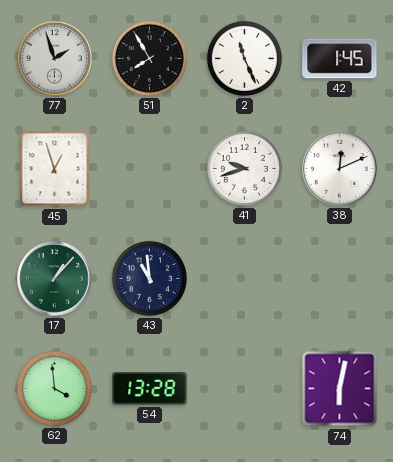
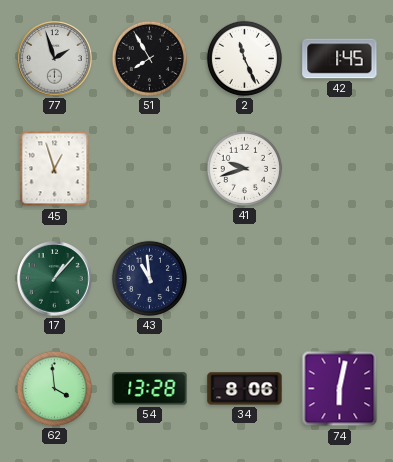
38: 12:11 -> none
34: none -> 8:06
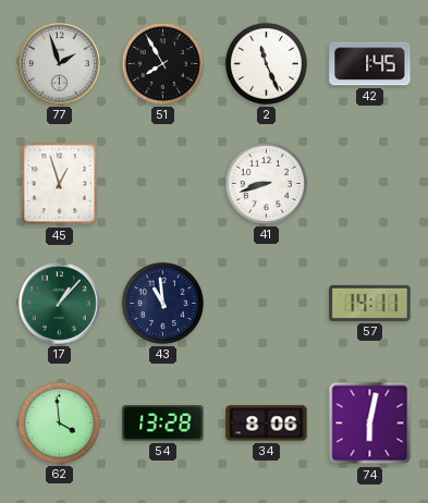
41: 9:42 -> 8:42
57: none -> 14:11
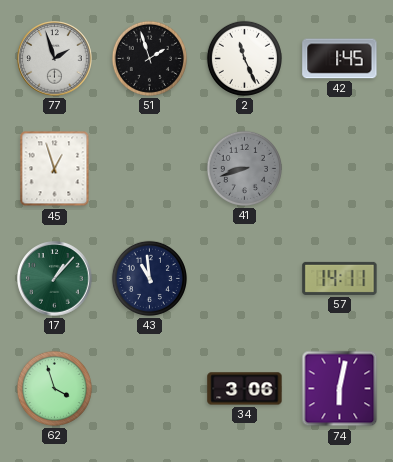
51: 7:55 -> 1:57
41 dial: white -> grey
62: 3:59 -> 3:57
54: 13:28 -> none
34: 8:06 -> 3:06
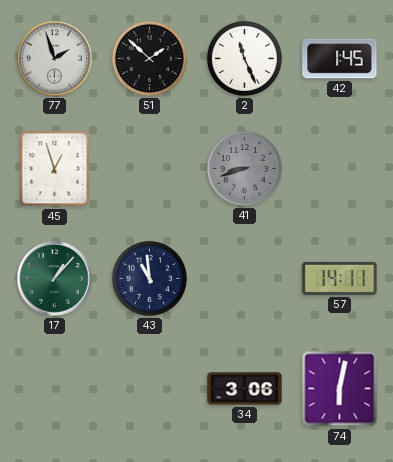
51: 1:57 -> 1:52
62: 3:57 -> none
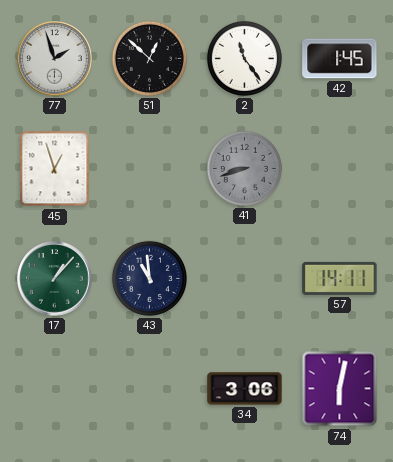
51: 1:52 -> 12:52
2: 11:26 -> 11:24
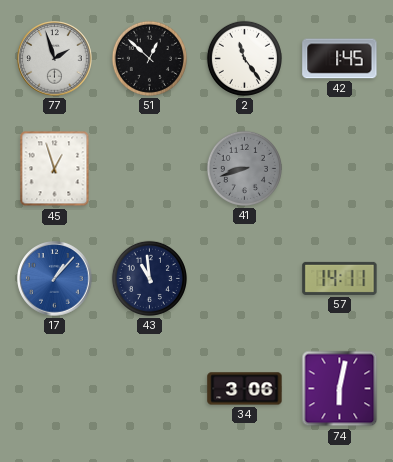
17 dial: green -> blue
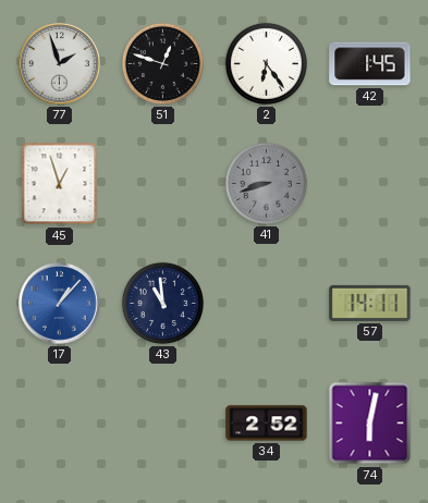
51: 12:52 -> 12:48
2: 11:24 -> 6:24
34: 3:06 -> 2:52
